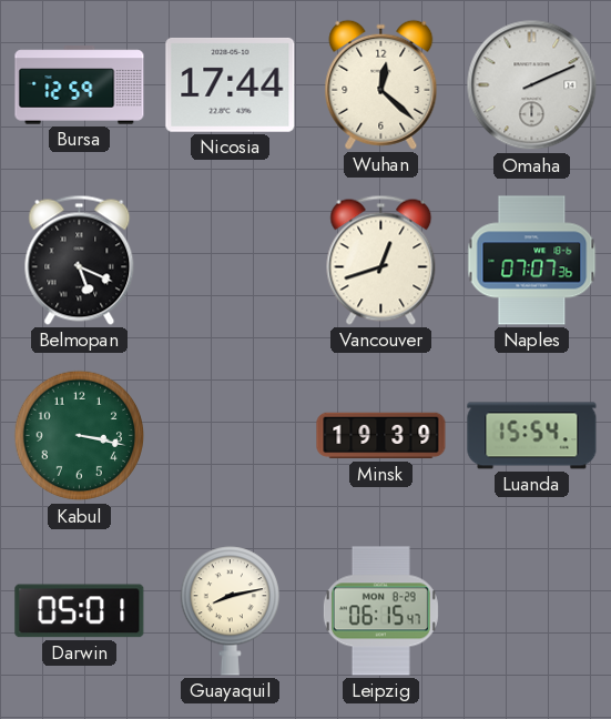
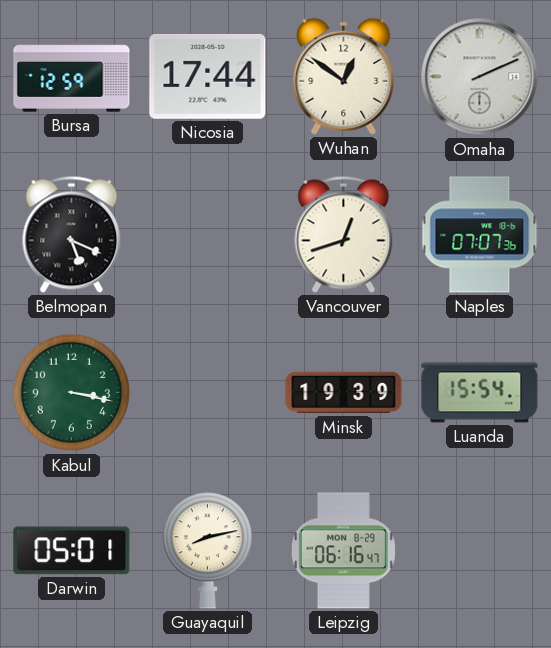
Wuhan: 12:22 -> 12:51
Leipzig: 06:15 -> 06:16
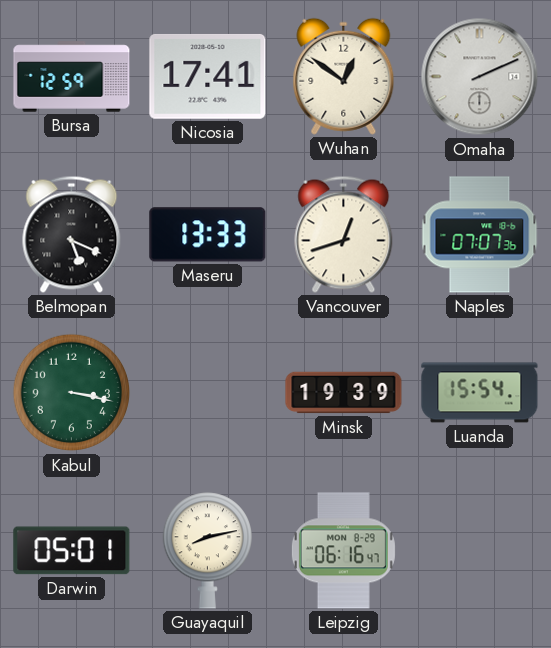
Nicosia: 17:44 -> 17:41
Maseru: none -> 13:33
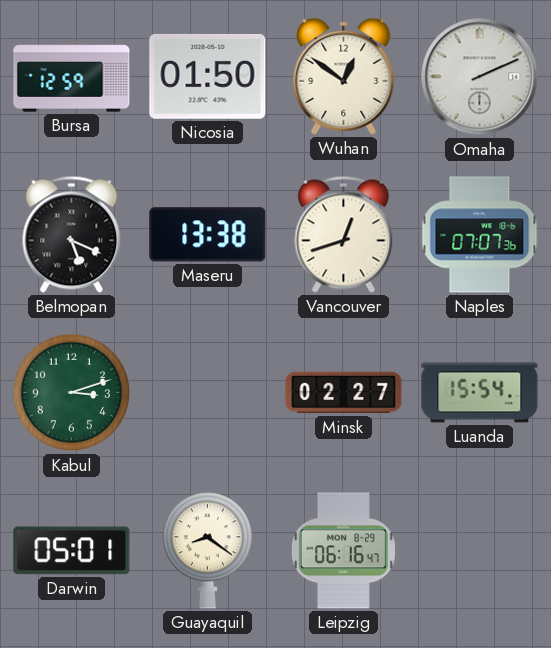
Nicosia: 17:41 -> 01:50
Maseru: 13:33 -> 13:38
Kabul: 3:17 -> 3:12
Minsk: 19:39 -> 02:27
Guayaquil: 8:13 -> 8:21
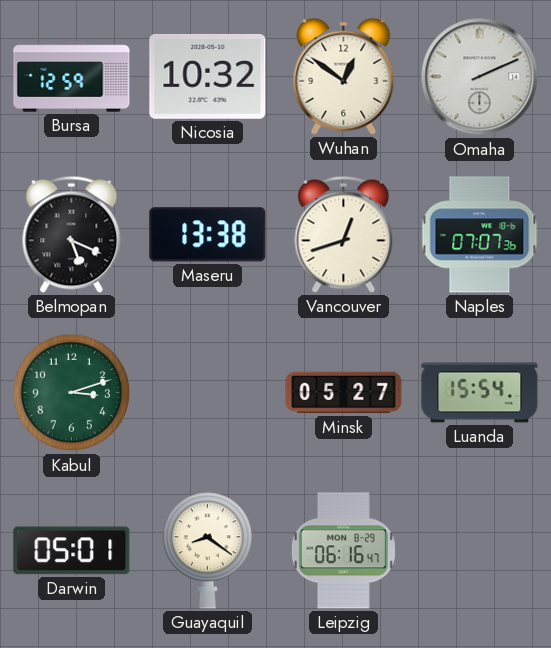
Nicosia: 01:50 -> 10:32
Minsk: 02:27 -> 05:27
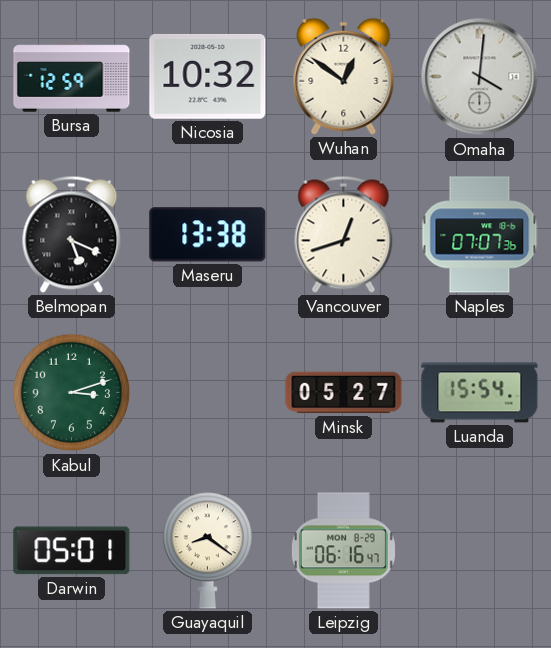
Omaha: 2:11 -> 4:01
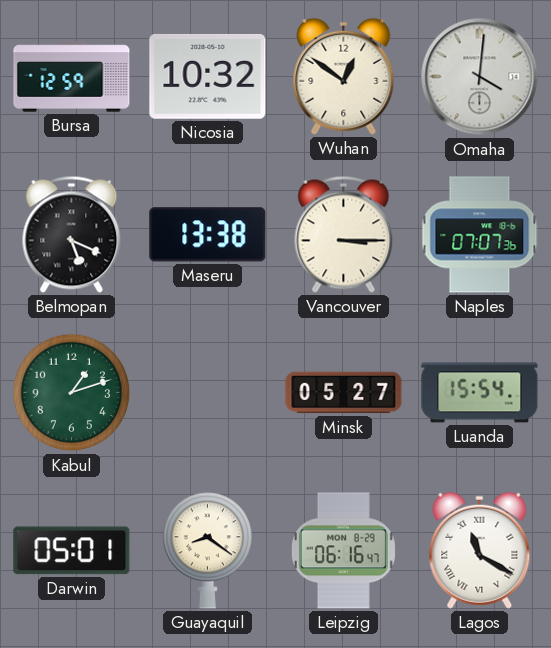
Vancouver: 12:42 -> 3:15
Kabul: 3:12 -> 1:12
Lagos: none -> 11:20
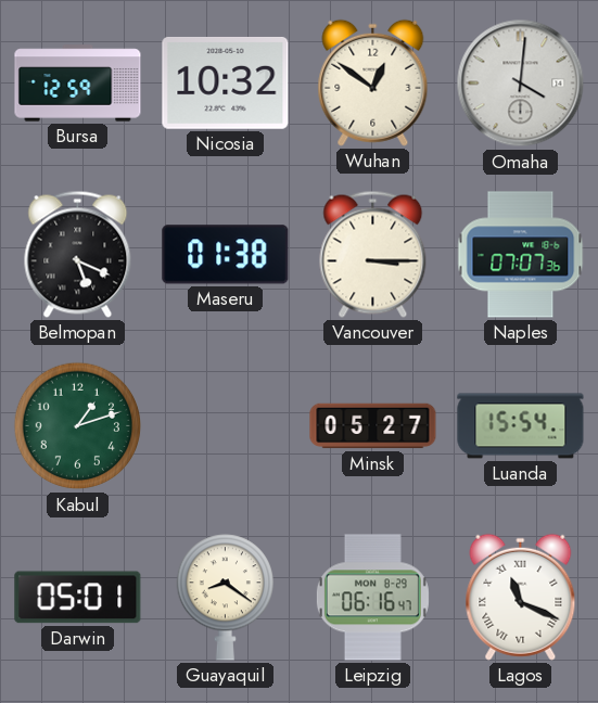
Maseru: 13:38 -> 01:38
Lagos: 11:20 -> 11:19
